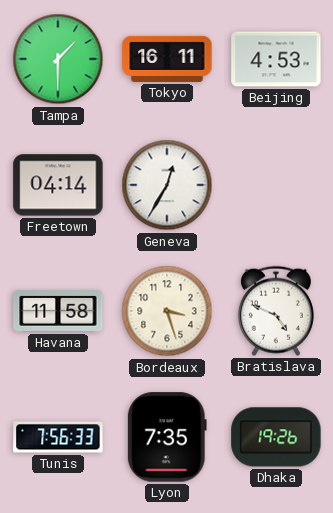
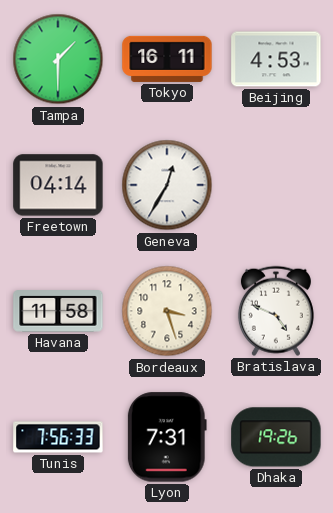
Lyon: 7:35 -> 7:31
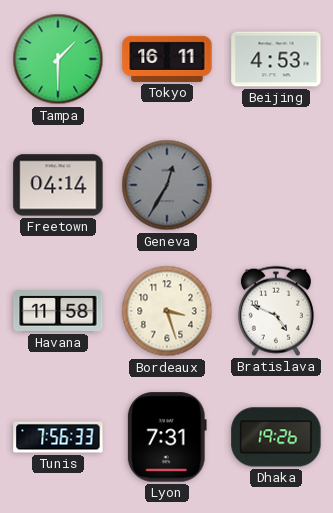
Geneva dial: white -> grey
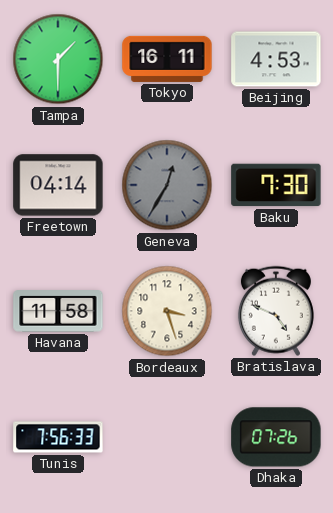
Baku: none -> 7:30
Lyon: 7:31 -> none
Dhaka: 19:26 -> 07:26
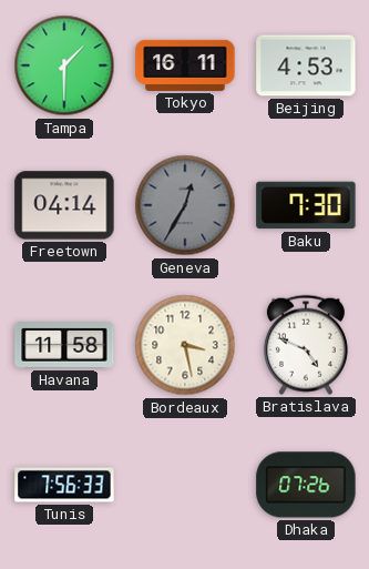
Bordeaux: 3:27 -> 3:28
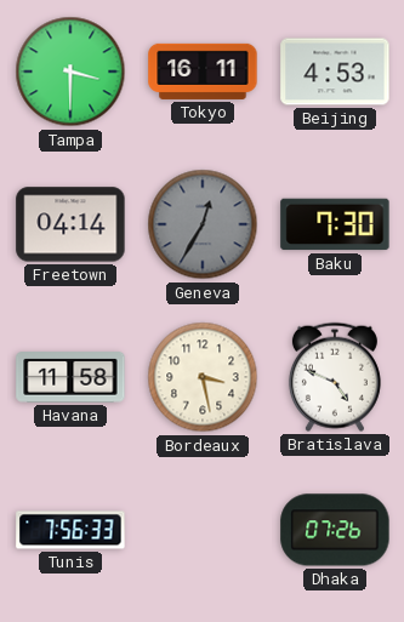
Tampa: 1:30 -> 3:30
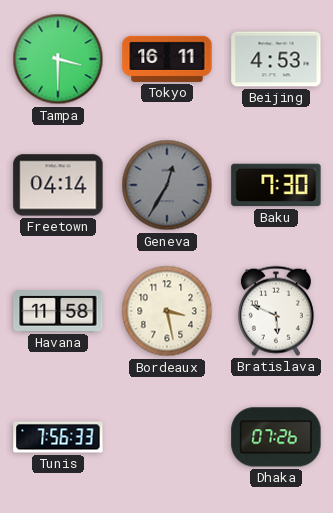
Bratislava: 4:49 -> 5:49
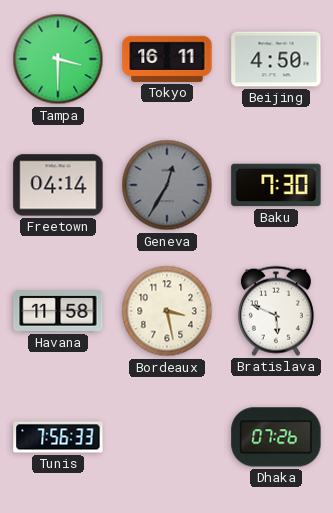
Beijing: 4:53 -> 4:50
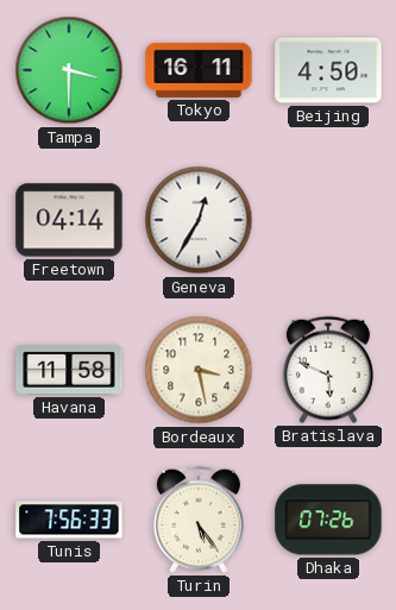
Geneva dial: grey -> white
Baku: 7:30 -> none
Turin: none -> 5:24
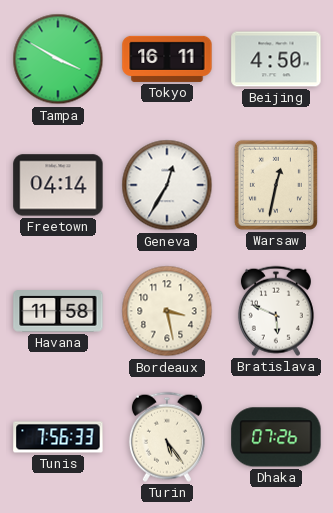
Tampa: 3:30 -> 3:50
Warsaw: none -> 12:32
